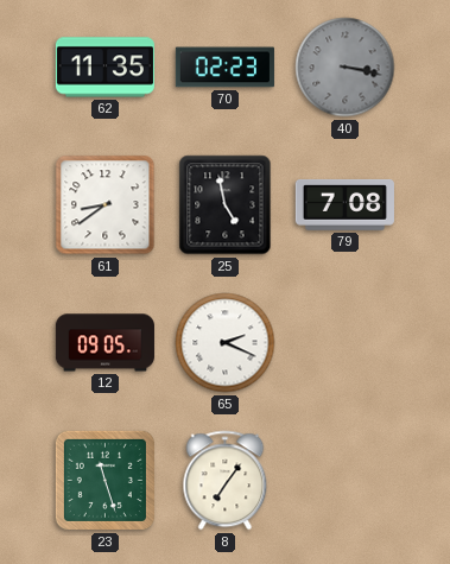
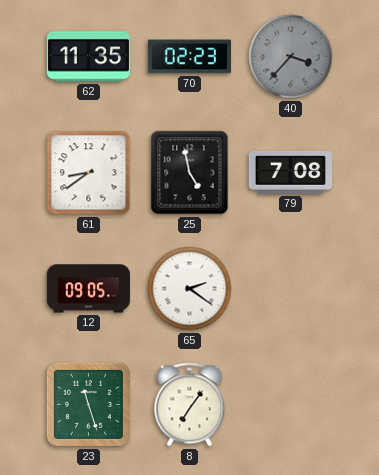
40: 3:17 -> 3:37
65: 2:19 -> 2:21
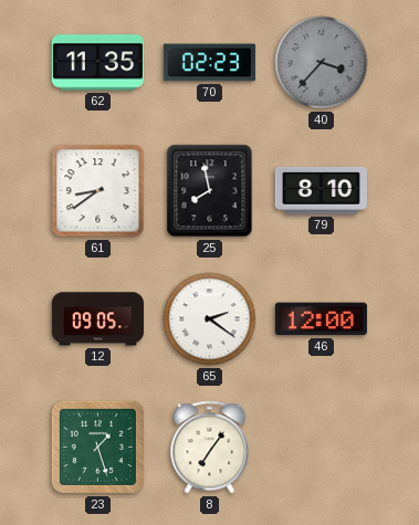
25: 4:58 -> 7:58
79: 7:08 -> 8:10
46: none -> 12:00
23: 11:27 -> 1:27
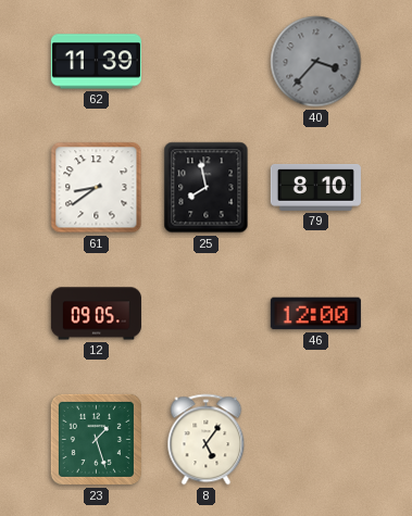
62: 11:35 -> 11:39
70: 02:23 -> none
65: 2:21 -> none
8: 7:06 -> 5:06
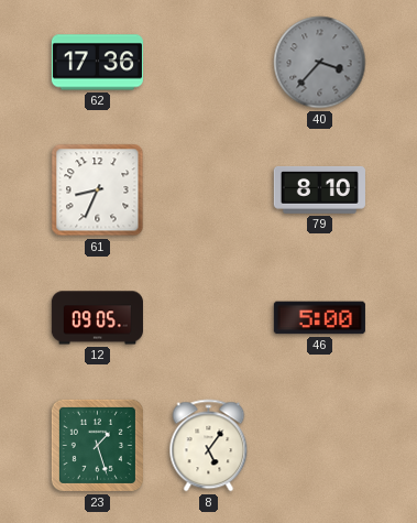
62: 11:39 -> 17:36
61: 8:39 -> 8:34
25: 7:58 -> none
46: 12:00 -> 5:00
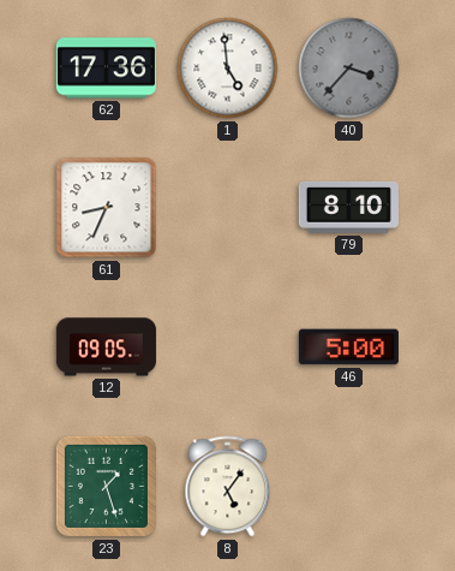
1: none -> 4:59
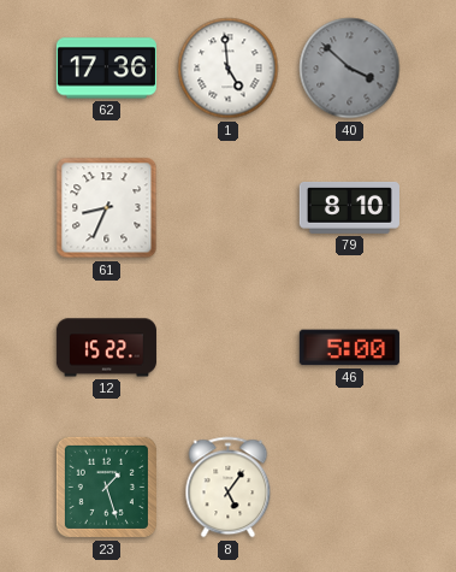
40: 3:37 -> 3:52
12: 09:05 -> 15:22
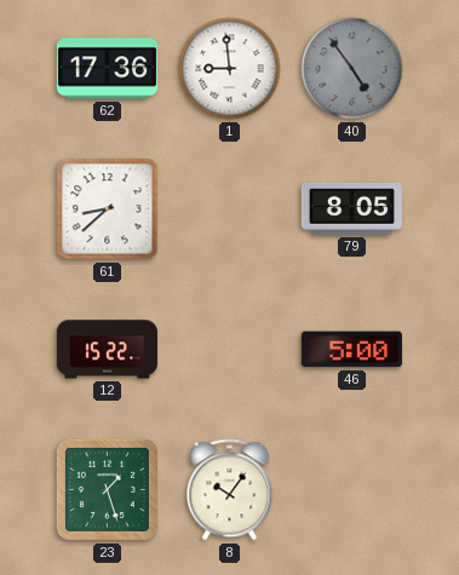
1: 4:59 -> 8:59
40: 3:52 -> 4:54
61: 8:34 -> 8:38
79: 8:10 -> 8:05
8: 5:06 -> 10:06
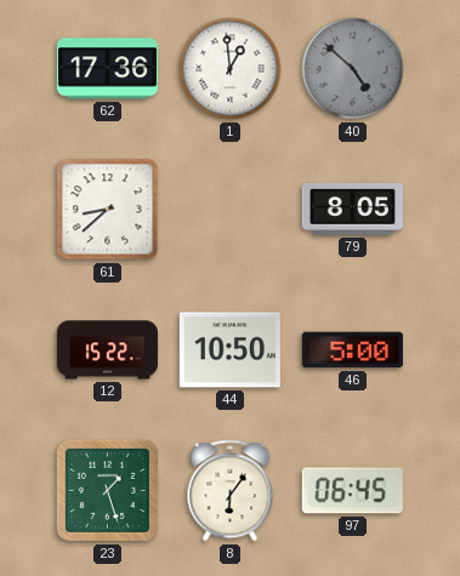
1: 8:59 -> 12:59
40: 4:54 -> 4:52
44: none -> 10:50
8: 10:06 -> 6:06
97: none -> 06:45
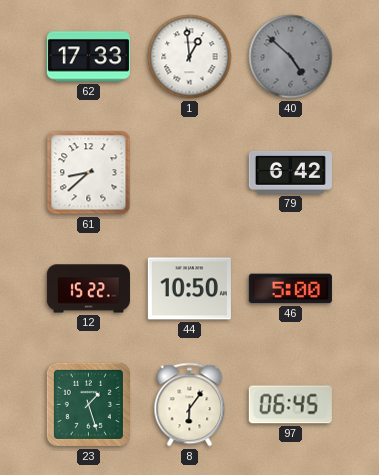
62: 17:36 -> 17:33
79: 8:05 -> 6:42
